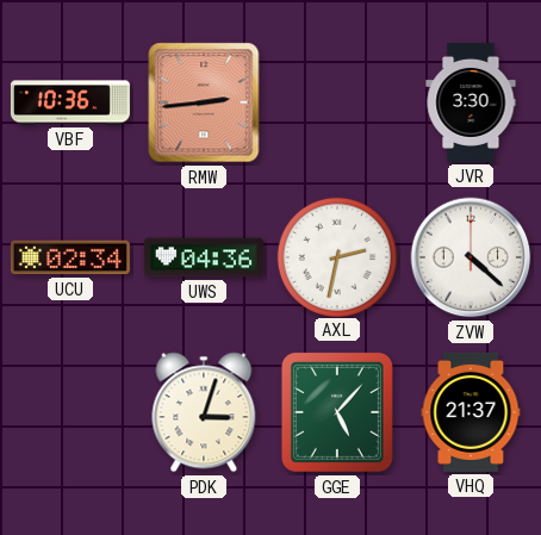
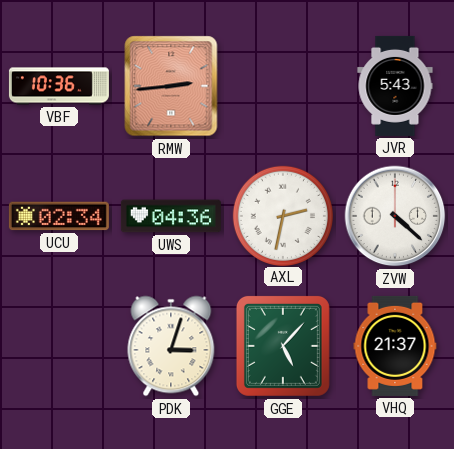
JVR: 3:30 -> 5:43
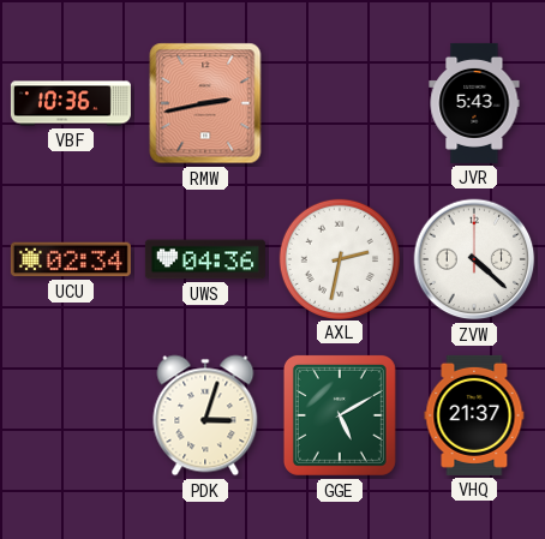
RMW: 2:44 -> 2:43
GGE: 5:07 -> 5:10
